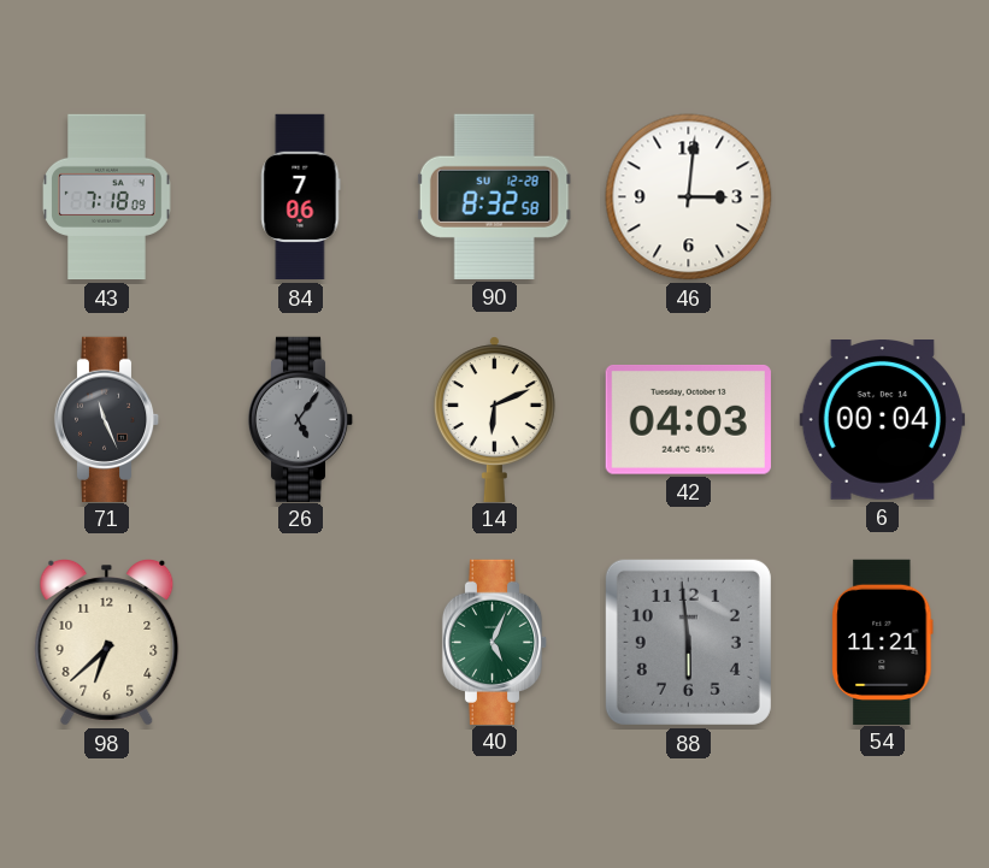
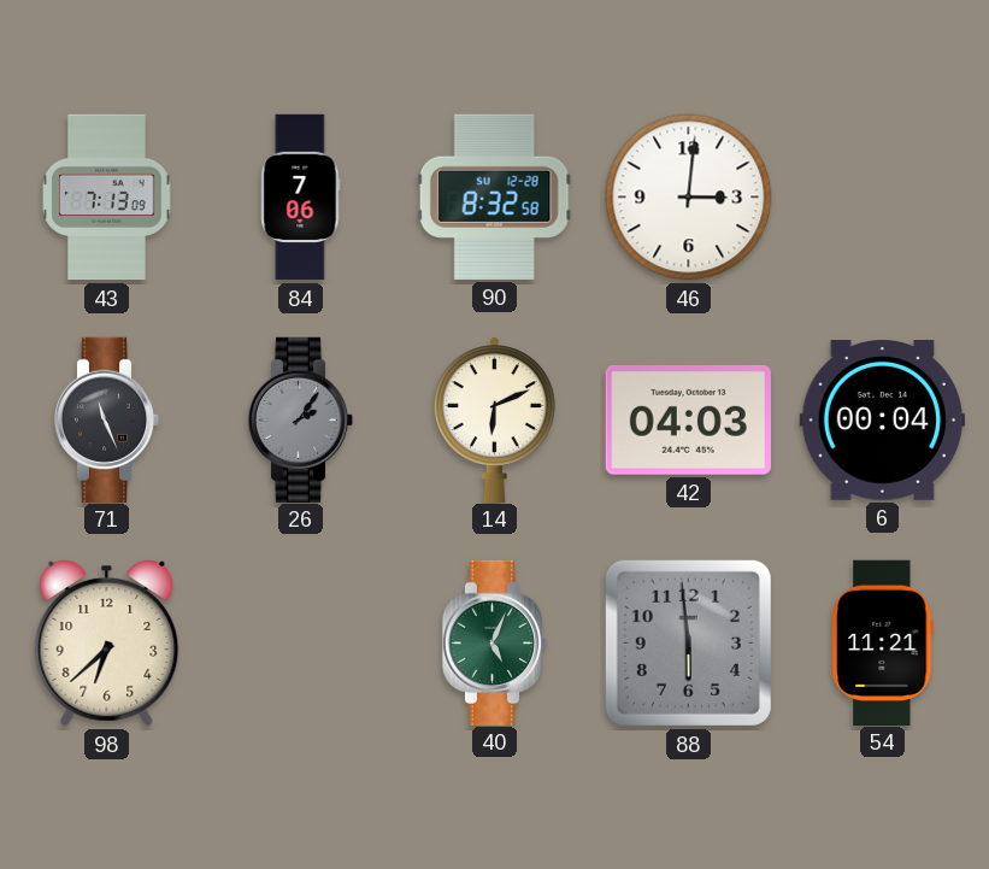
43: 7:18 -> 7:13
26: 5:06 -> 2:06
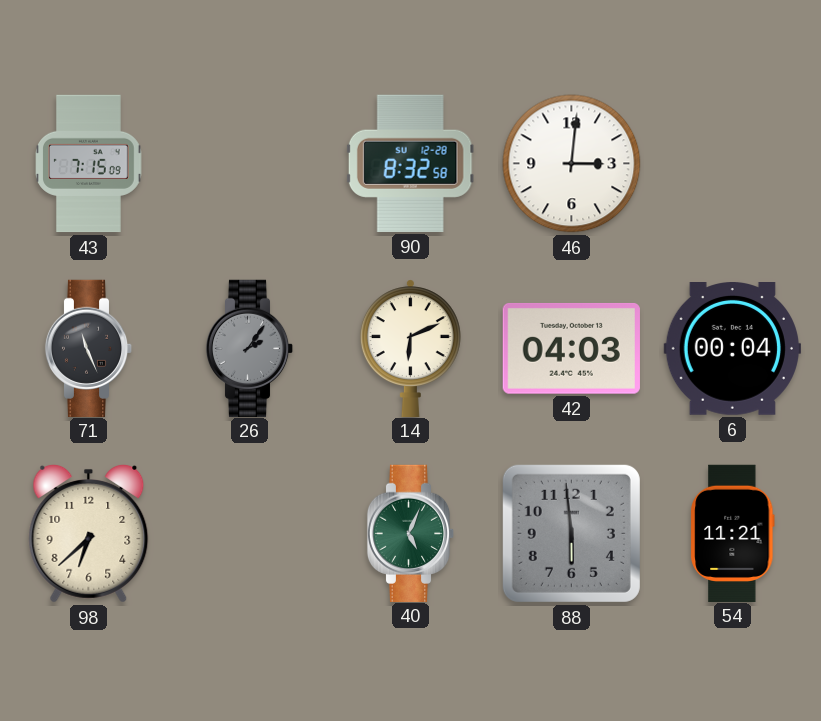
43: 7:13 -> 7:15
84: 7:06 -> none
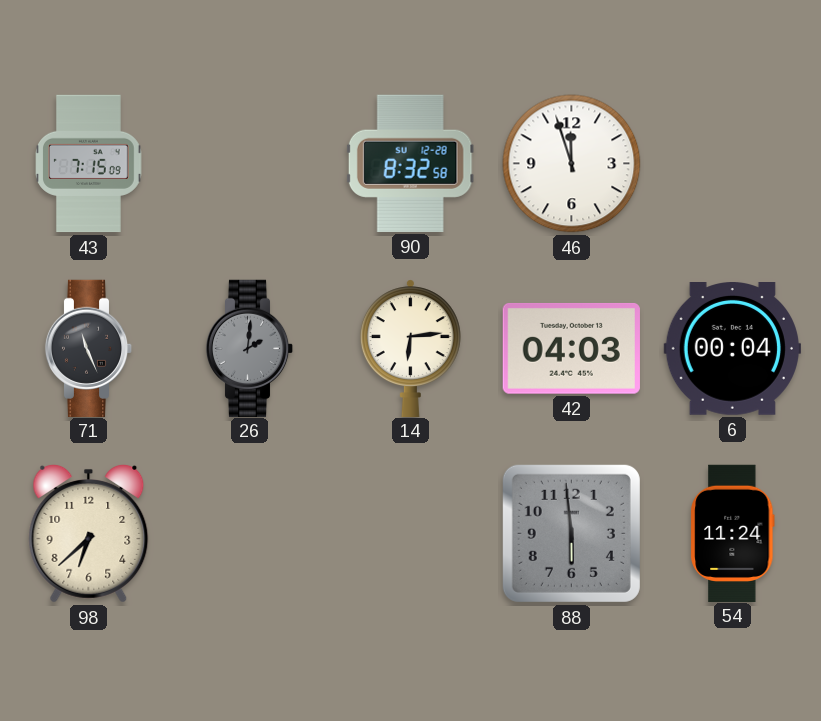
46: 3:01 -> 11:57
26: 2:06 -> 2:01
14: 6:11 -> 6:14
40: 5:04 -> none
54: 11:21 -> 11:24
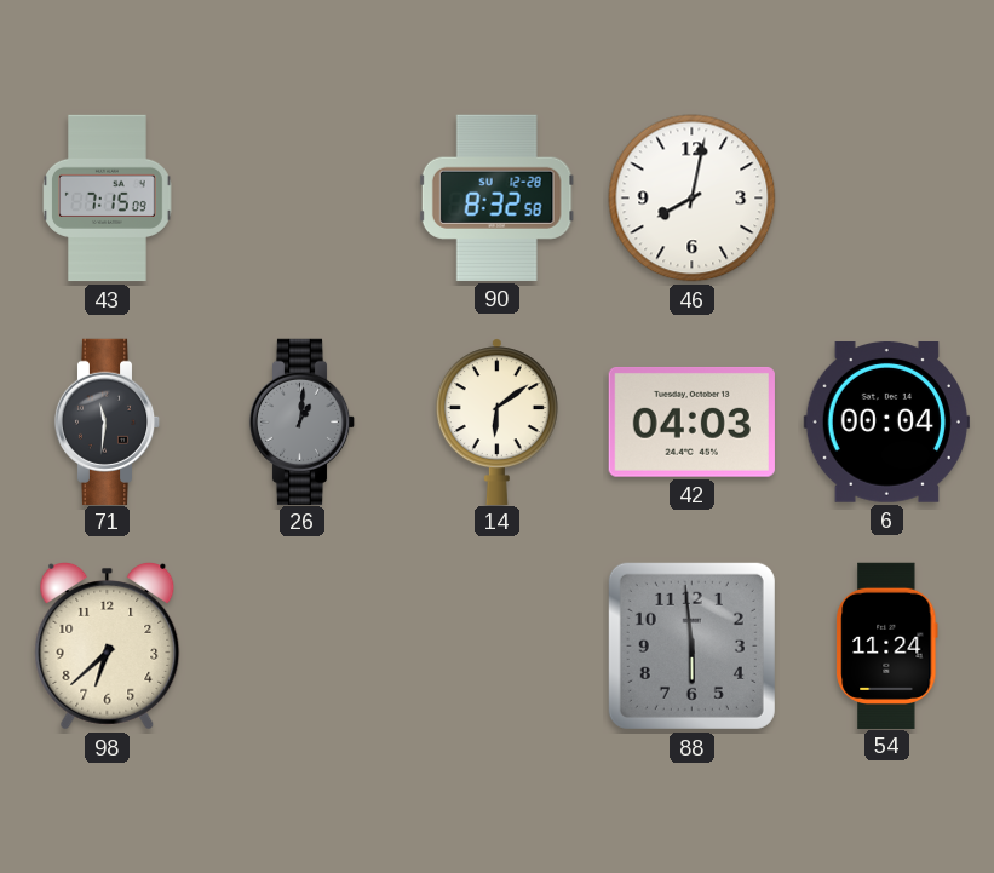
46: 11:57 -> 8:02
71: 11:26 -> 11:31
26: 2:01 -> 1:01
14: 6:14 -> 6:09
